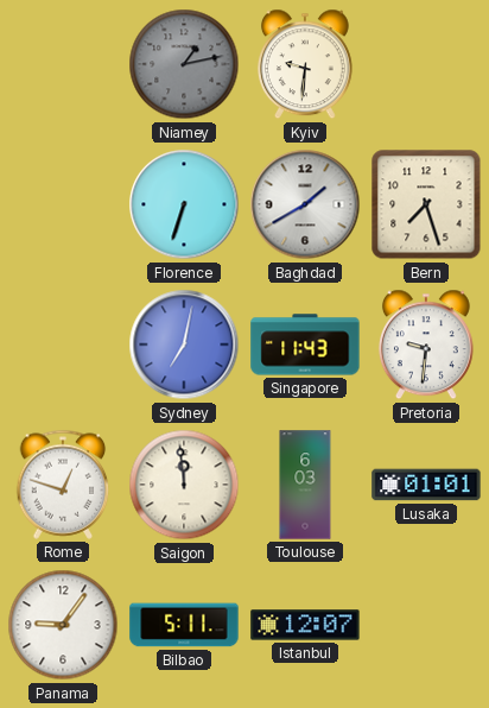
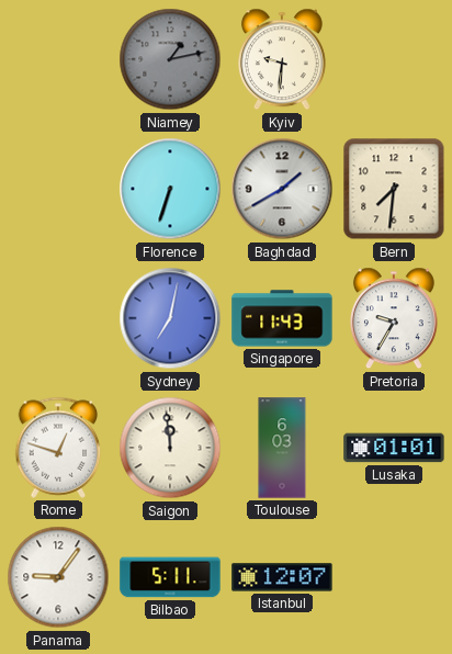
Bern: 7:27 -> 7:31
Pretoria: 9:31 -> 9:35
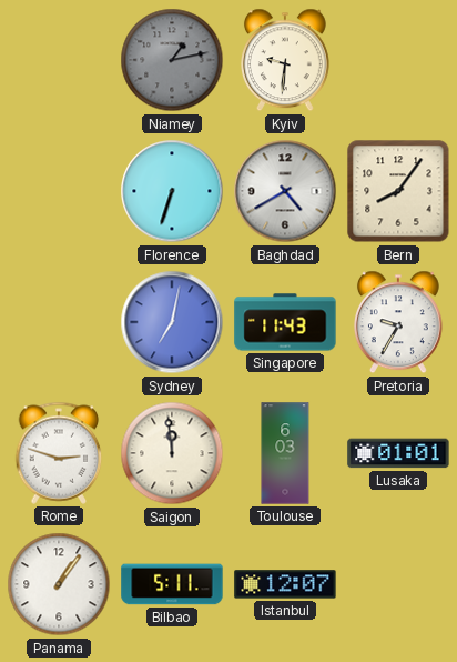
Baghdad: 1:40 -> 4:40
Bern: 7:31 -> 8:06
Rome: 12:48 -> 2:48
Panama: 9:06 -> 1:06
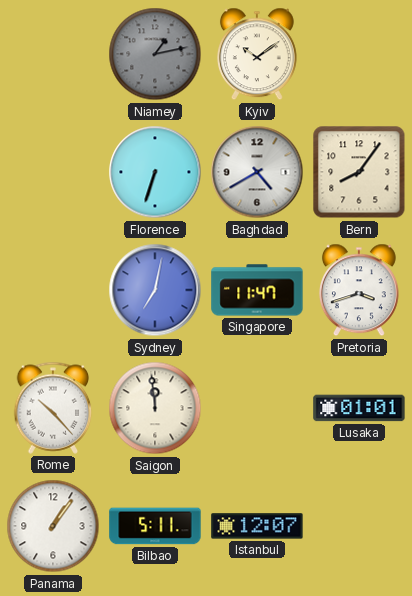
Kyiv: 9:31 -> 10:09
Singapore: 11:43 -> 11:47
Pretoria: 9:35 -> 3:42
Rome: 2:48 -> 10:23
Toulouse: 6:03 -> none
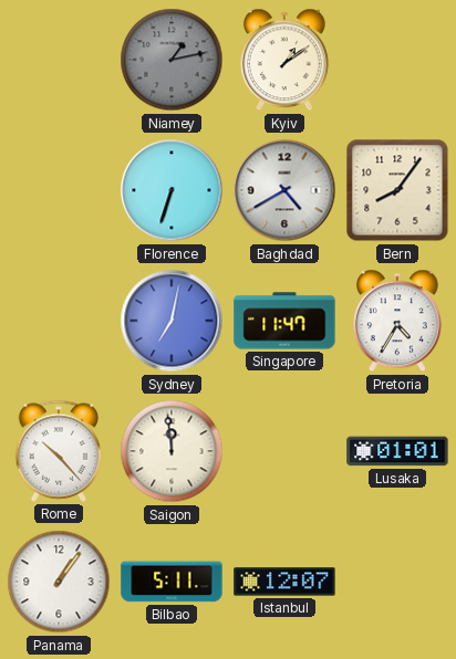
Kyiv: 10:09 -> 1:09
Pretoria: 3:42 -> 4:35
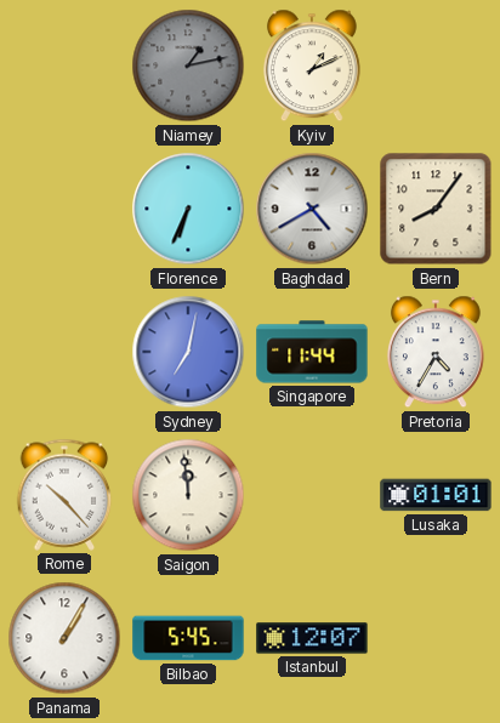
Kyiv: 1:09 -> 1:11
Florence: 6:33 -> 6:34
Singapore: 11:47 -> 11:44
Panama: 1:06 -> 1:05
Bilbao: 5:11 -> 5:45
